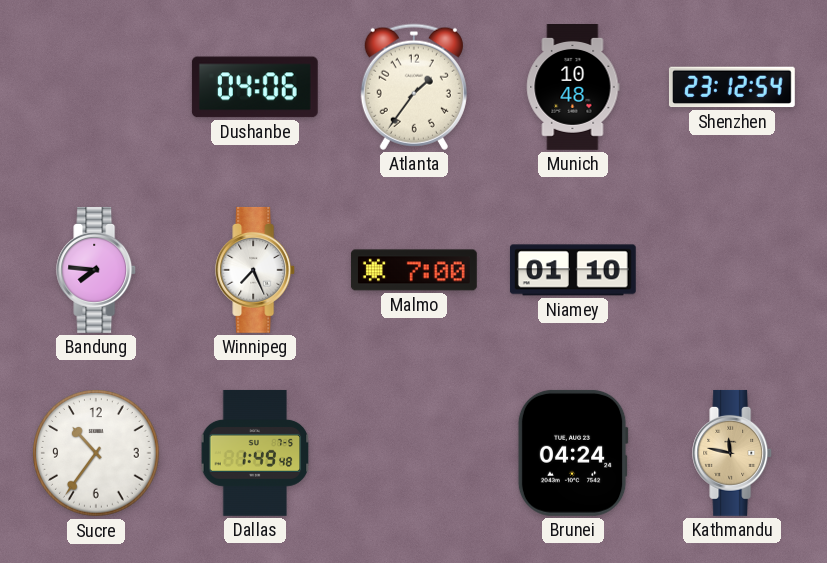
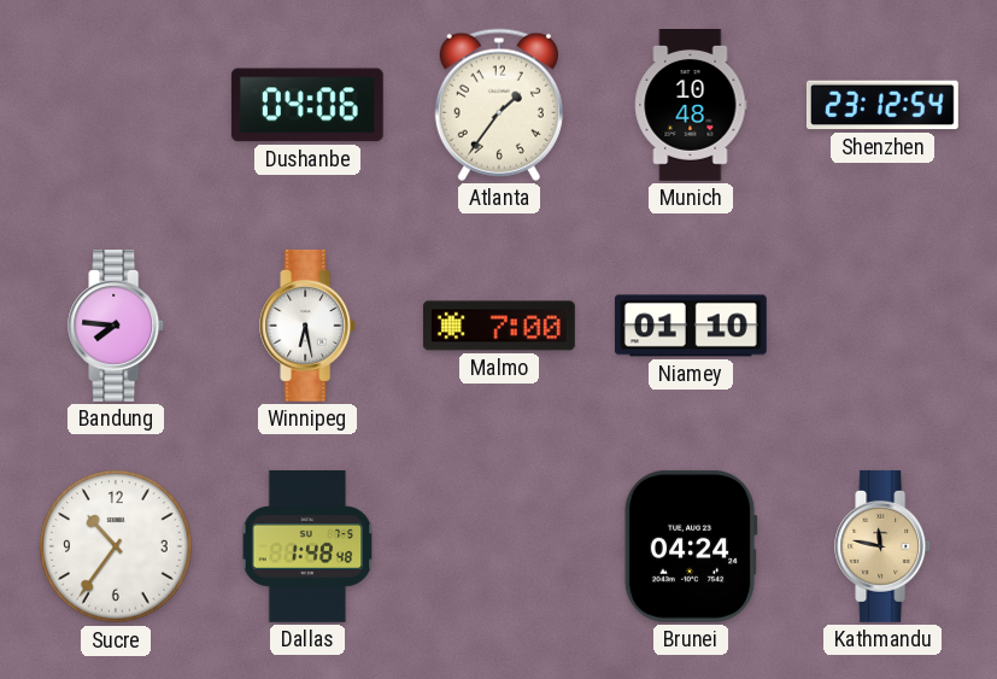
Winnipeg: 7:26 -> 6:28
Dallas: 1:49 -> 1:48
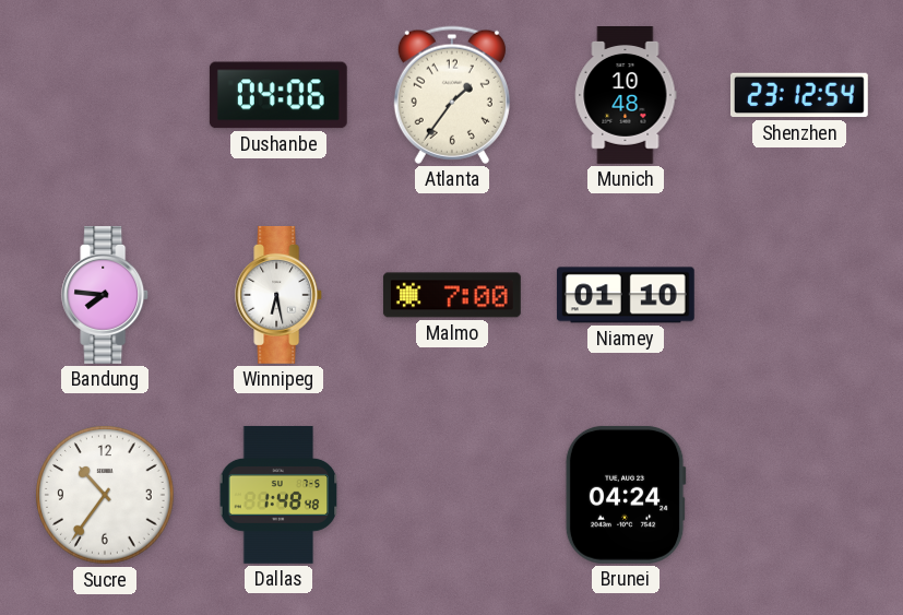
Kathmandu: 11:47 -> none
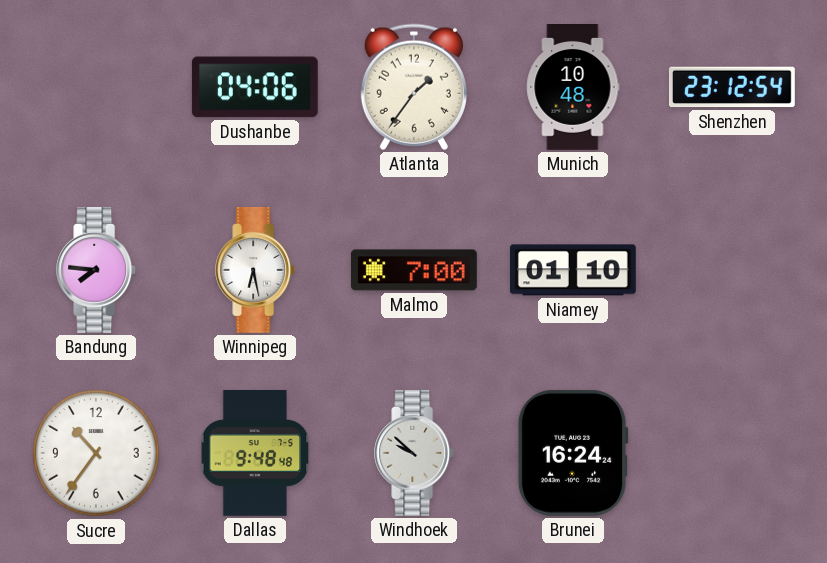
Dallas: 1:48 -> 9:48
Windhoek: none -> 9:52
Brunei: 04:24 -> 16:24
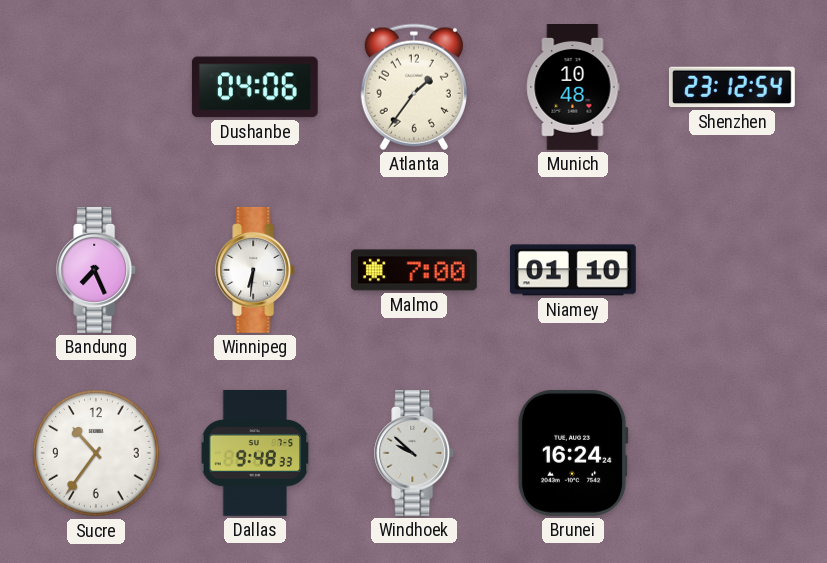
Bandung: 7:46 -> 7:26
Winnipeg: 6:28 -> 6:31
Dallas: 9:48:48 -> 9:48:33
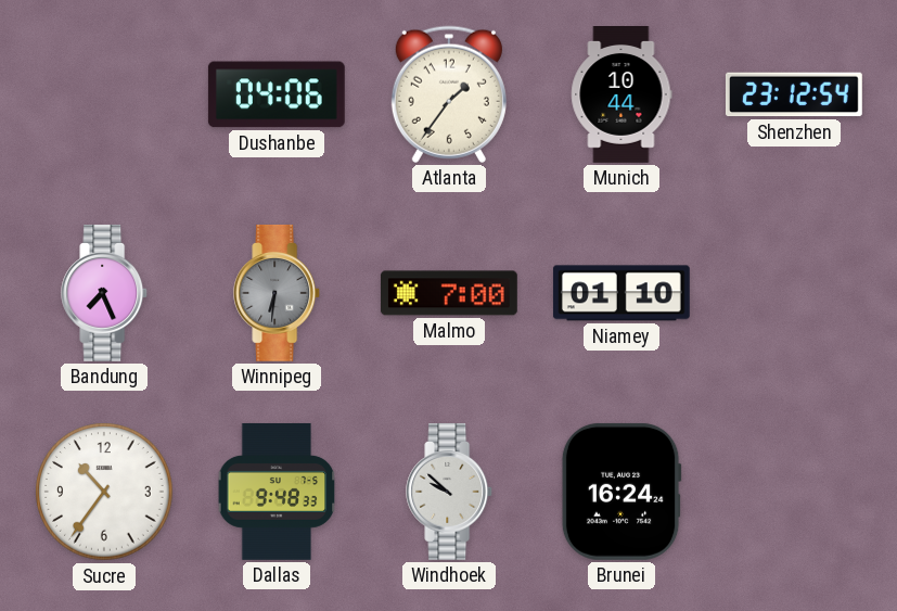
Munich: 10:48 -> 10:44
Winnipeg dial: white -> grey
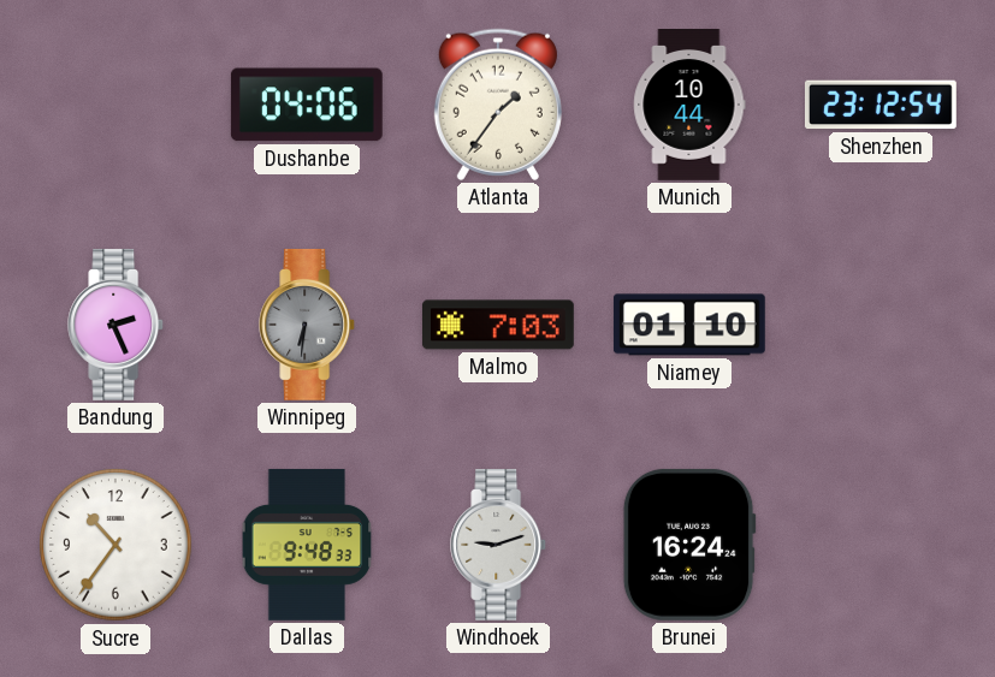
Bandung: 7:26 -> 2:26
Malmo: 7:00 -> 7:03
Windhoek: 9:52 -> 9:12
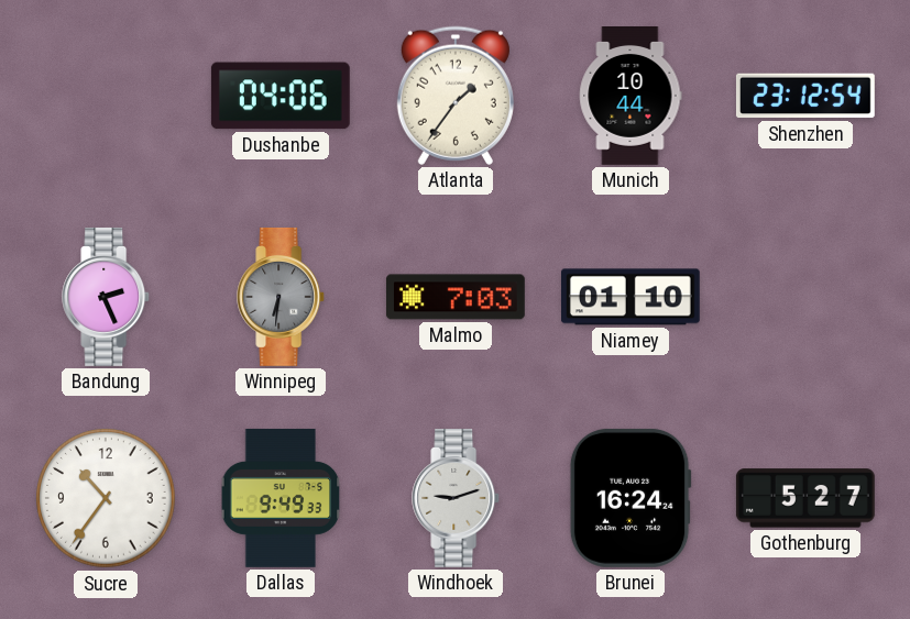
Dallas: 9:48 -> 9:49
Gothenburg: none -> 5:27
